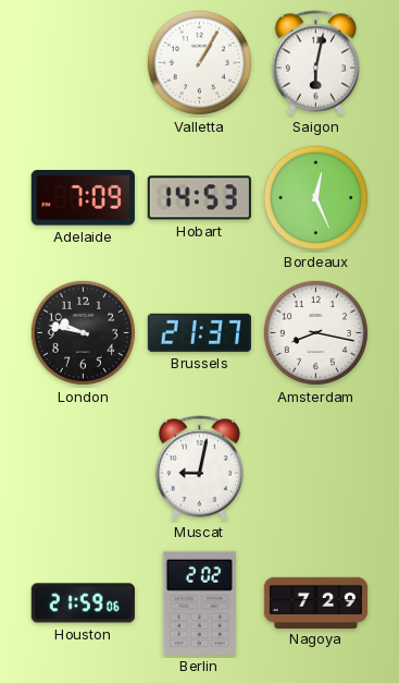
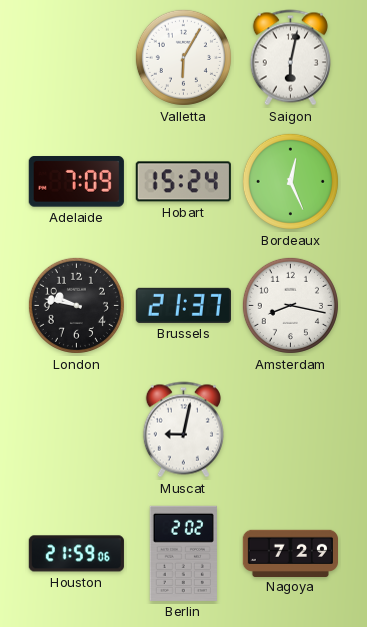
Valletta: 1:05 -> 6:05
Hobart: 14:53 -> 15:24
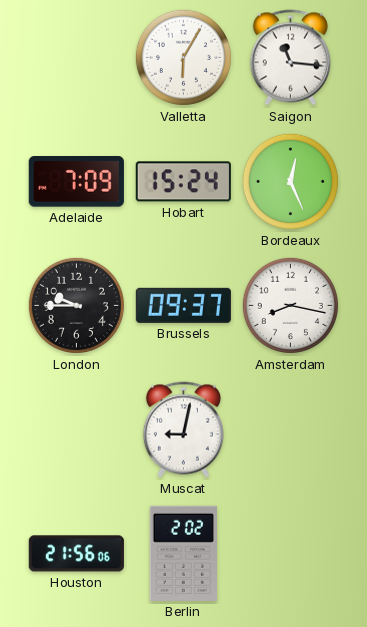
Saigon: 6:02 -> 11:16
London: 9:47 -> 9:45
Brussels: 21:37 -> 09:37
Houston: 21:59 -> 21:56
Nagoya: 7:29 -> none
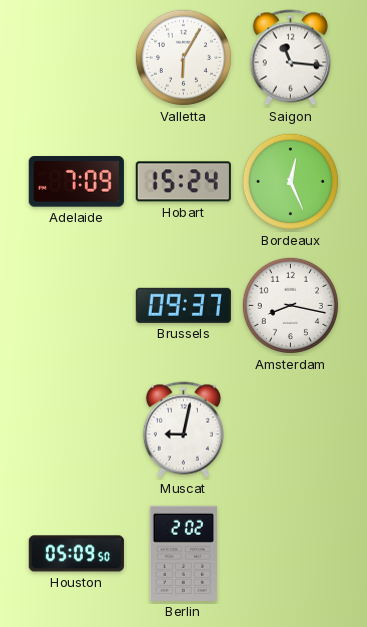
London: 9:45 -> none
Houston: 21:56 -> 05:09
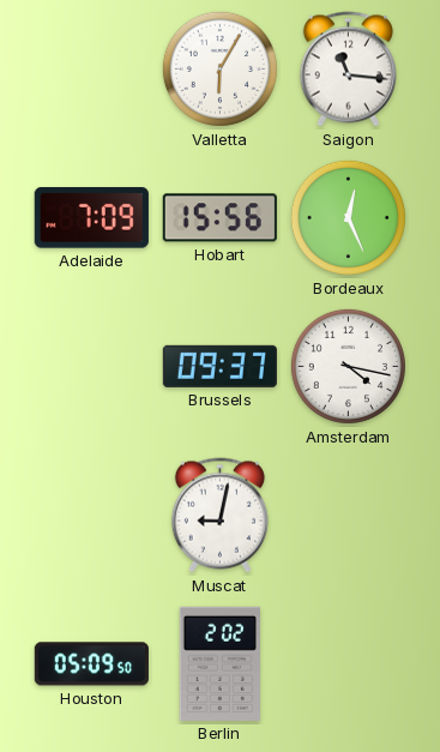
Hobart: 15:24 -> 15:56
Amsterdam: 8:17 -> 4:17
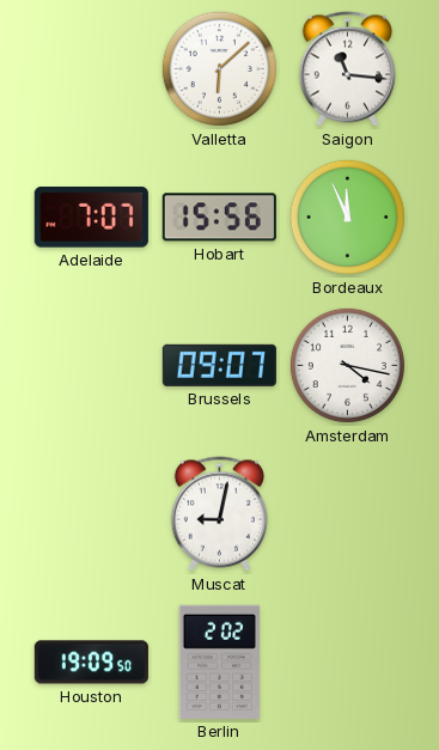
Valletta: 6:05 -> 6:08
Adelaide: 7:09 -> 7:07
Bordeaux: 12:26 -> 11:56
Brussels: 09:37 -> 09:07
Houston: 05:09 -> 19:09
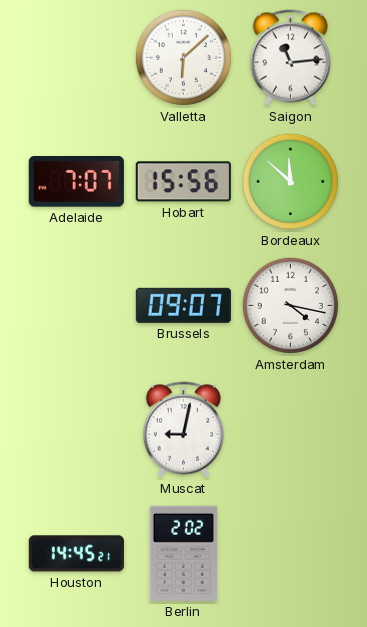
Saigon: 11:16 -> 11:14
Bordeaux: 11:56 -> 11:52
Houston: 19:09 -> 14:45
